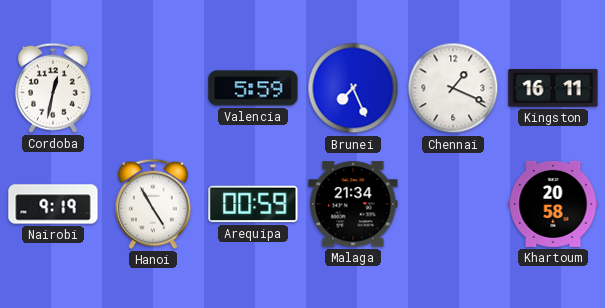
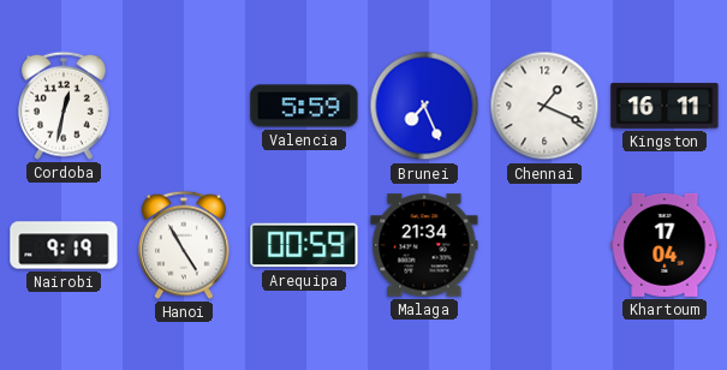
Khartoum: 20:58 -> 17:04
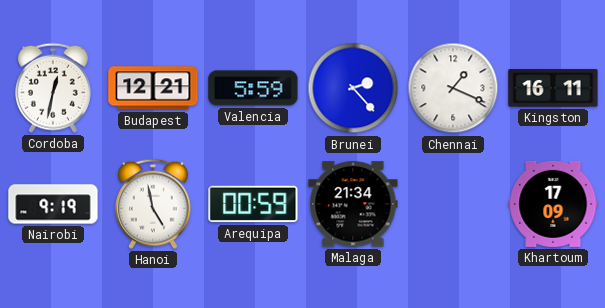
Budapest: none -> 12:21
Brunei: 7:26 -> 2:23
Hanoi: 4:55 -> 4:58
Khartoum: 17:04 -> 17:09
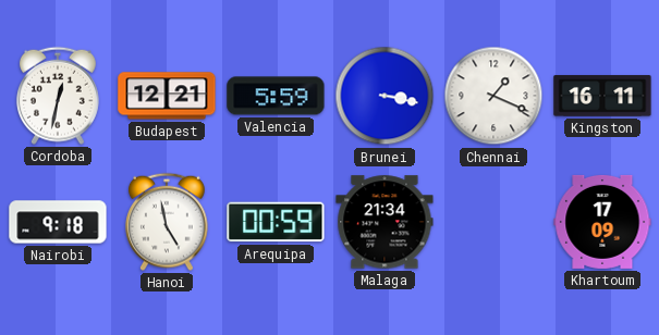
Brunei: 2:23 -> 3:17
Nairobi: 9:19 -> 9:18
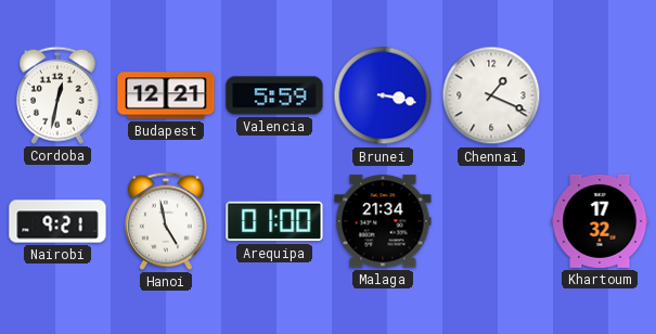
Kingston: 16:11 -> none
Nairobi: 9:18 -> 9:21
Arequipa: 00:59 -> 01:00
Khartoum: 17:09 -> 17:32
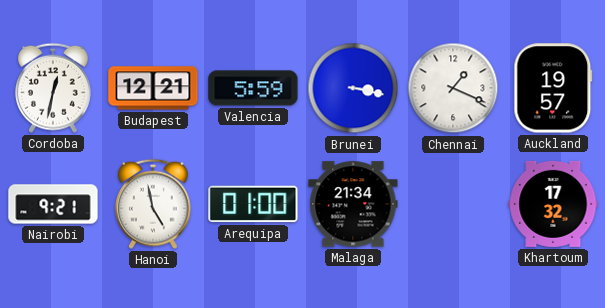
Auckland: none -> 19:57
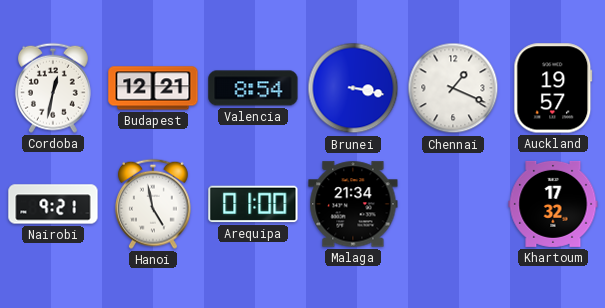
Valencia: 5:59 -> 8:54
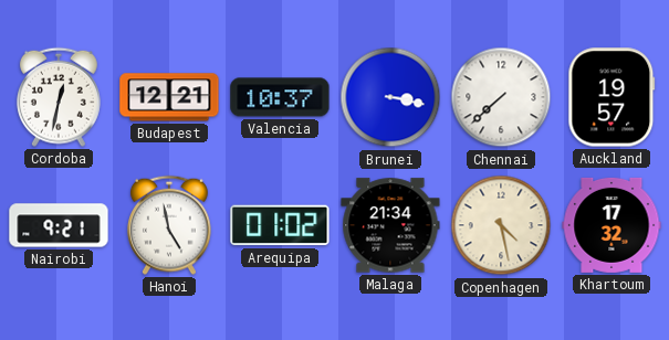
Valencia: 8:54 -> 10:37
Chennai: 1:19 -> 7:38
Arequipa: 01:00 -> 01:02
Copenhagen: none -> 4:28
